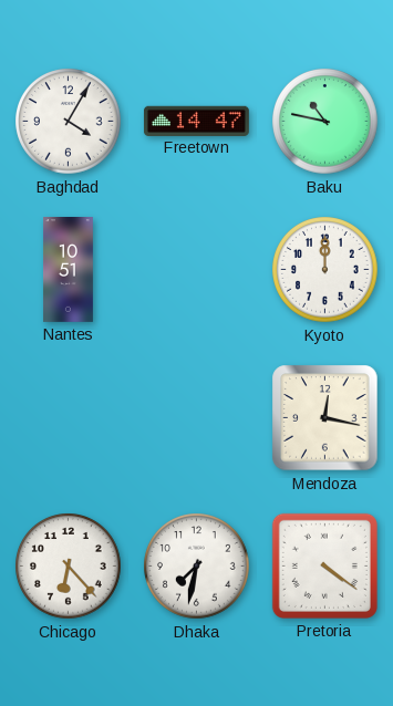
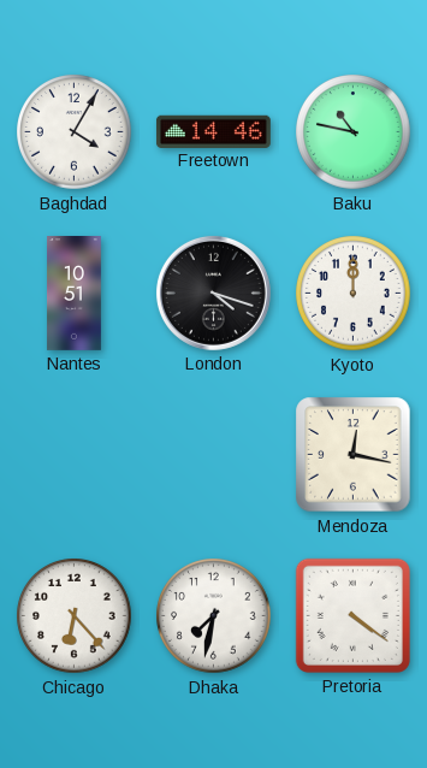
Freetown: 14:47 -> 14:46
London: none -> 4:18
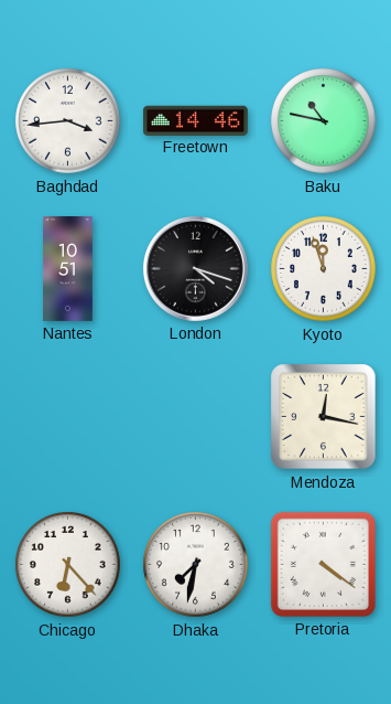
Baghdad: 4:05 -> 3:44
Kyoto: 12:00 -> 11:57
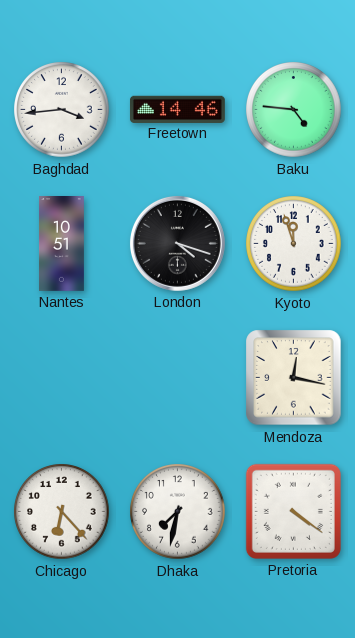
Baku: 10:47 -> 4:46
